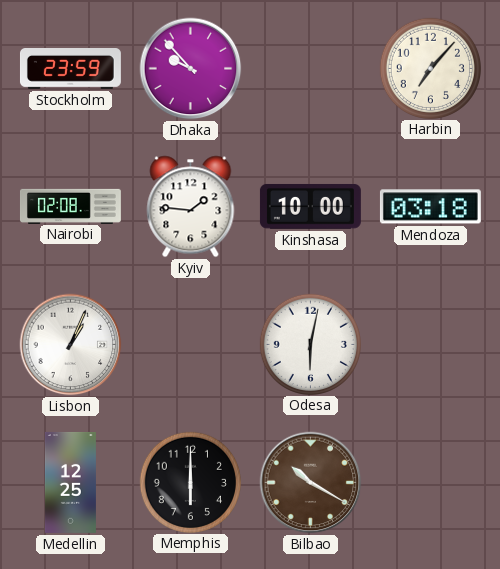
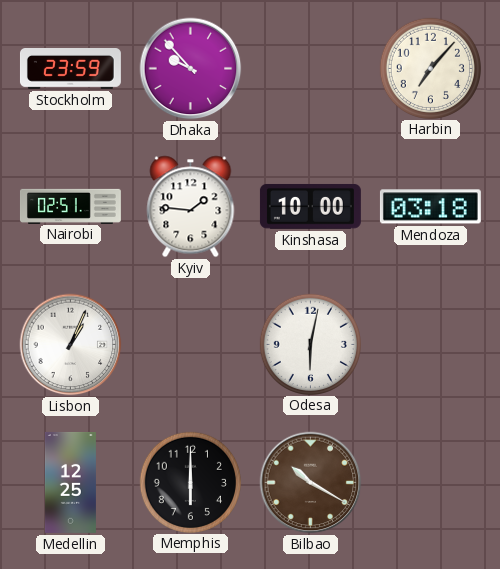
Nairobi: 02:08 -> 02:51
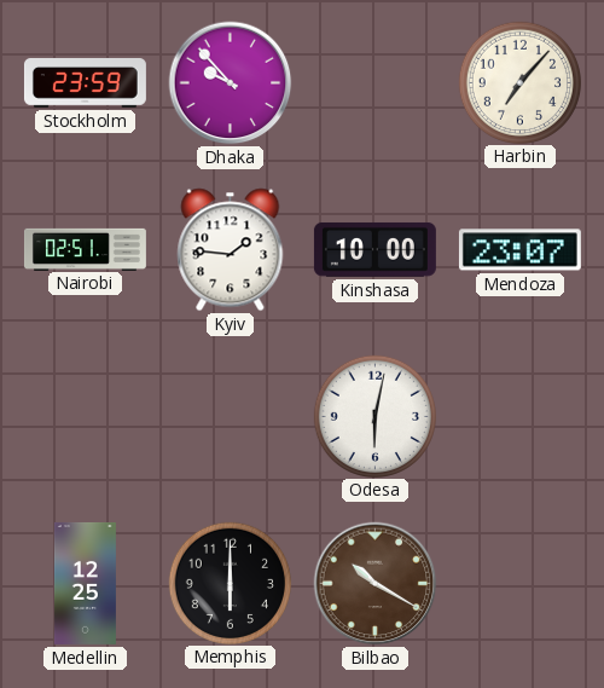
Mendoza: 03:18 -> 23:07
Lisbon: 1:04 -> none
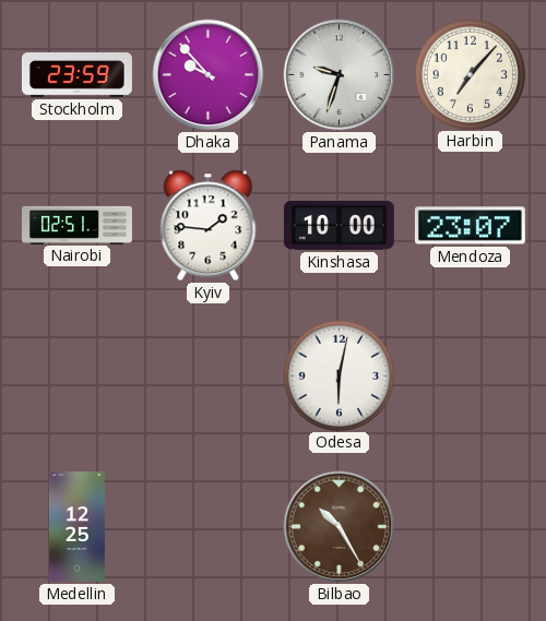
Panama: none -> 9:33
Memphis: 6:00 -> none
Bilbao: 10:20 -> 10:25
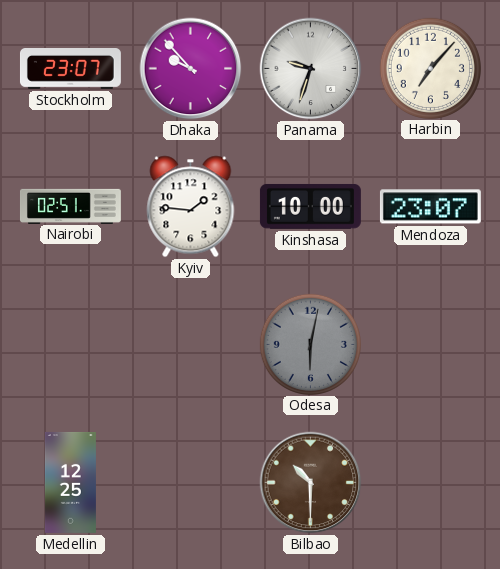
Stockholm: 23:59 -> 23:07
Odesa dial: white -> grey
Bilbao: 10:25 -> 10:30
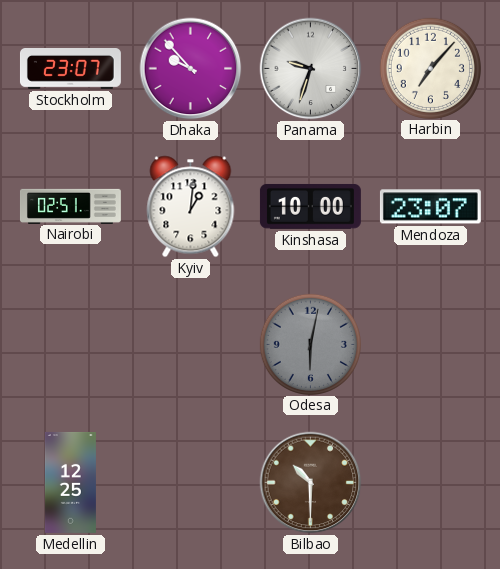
Kyiv: 1:46 -> 1:01
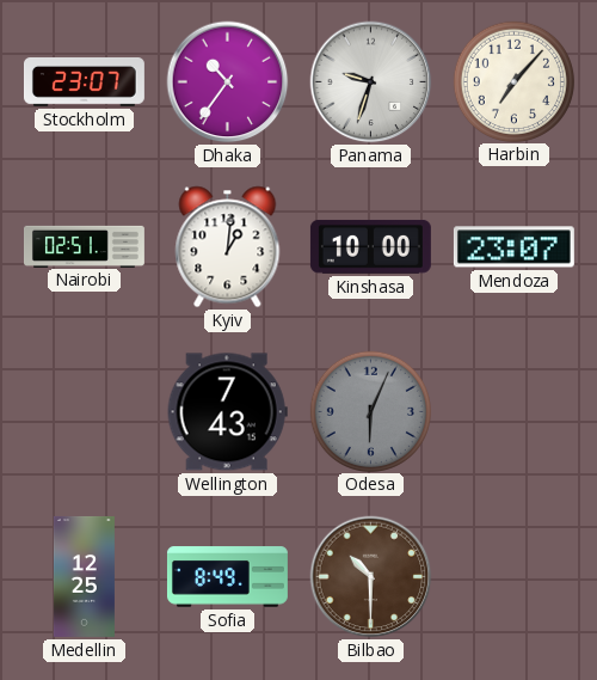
Dhaka: 9:53 -> 10:36
Wellington: none -> 7:43
Odesa: 6:02 -> 6:04
Sofia: none -> 8:49
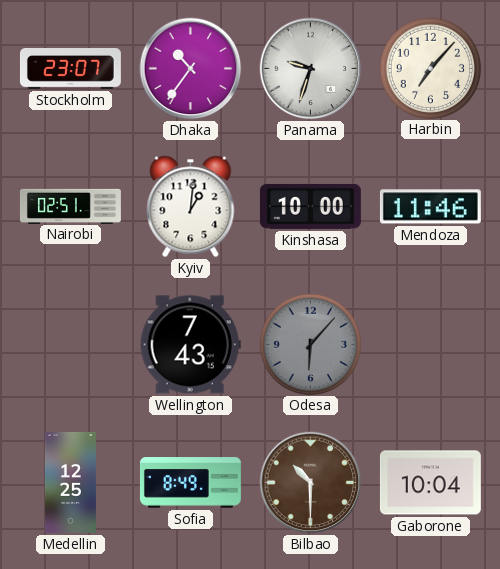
Mendoza: 23:07 -> 11:46
Odesa: 6:04 -> 6:07
Gaborone: none -> 10:04
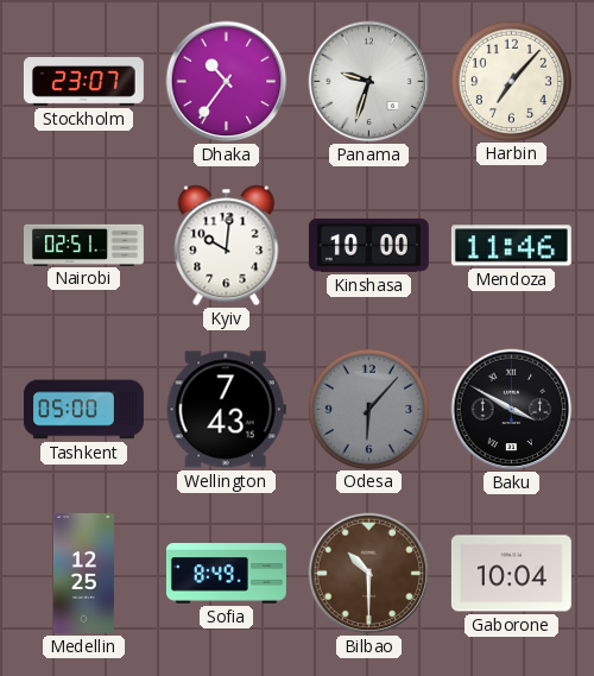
Kyiv: 1:01 -> 10:01
Tashkent: none -> 05:00
Baku: none -> 3:50
